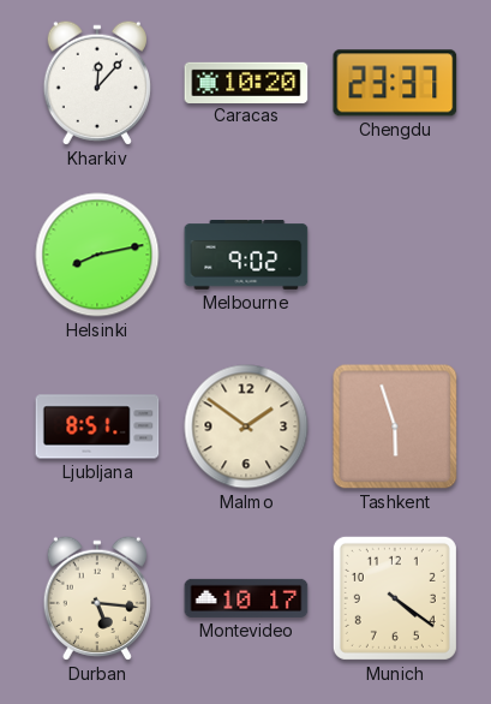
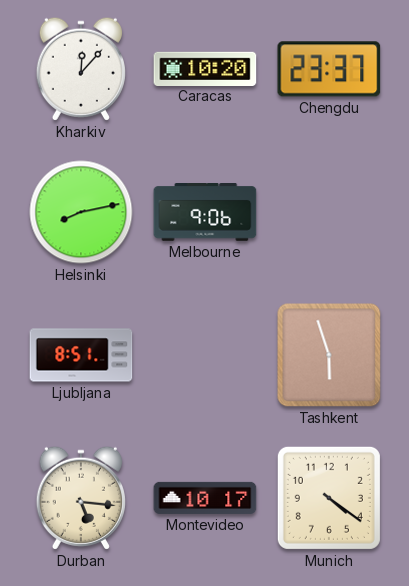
Melbourne: 9:02 -> 9:06
Malmo: 1:51 -> none
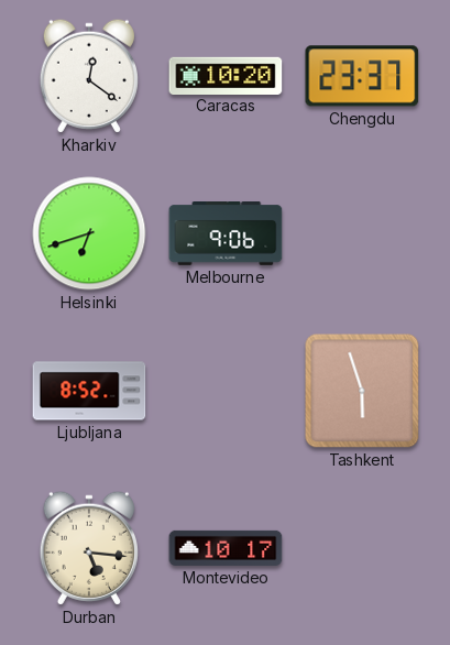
Kharkiv: 12:07 -> 12:21
Helsinki: 8:13 -> 6:42
Ljubljana: 8:51 -> 8:52
Munich: 4:21 -> none
